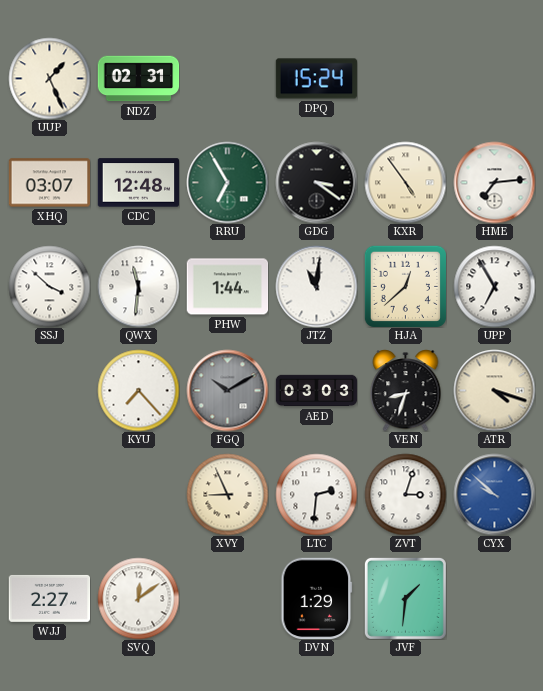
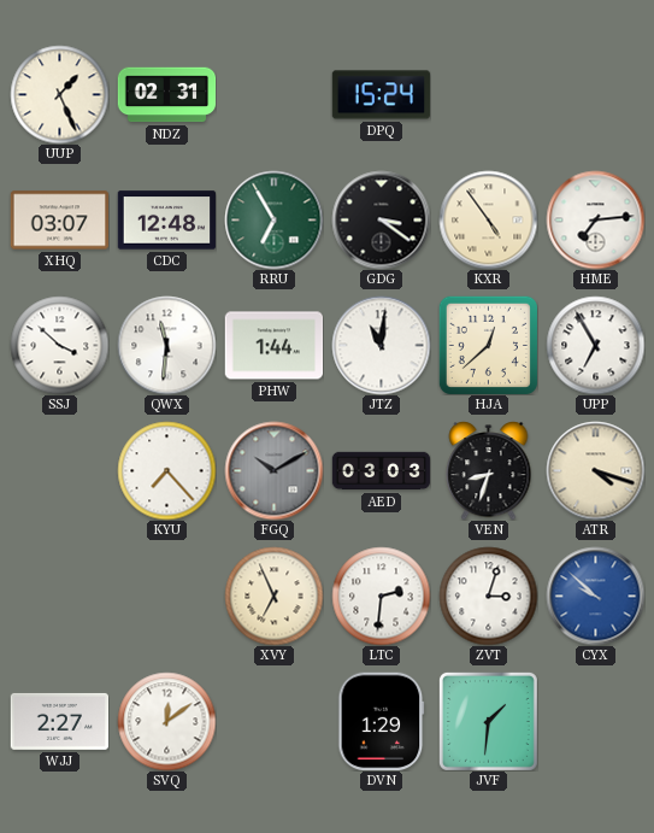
XVY: 8:56 -> 6:56
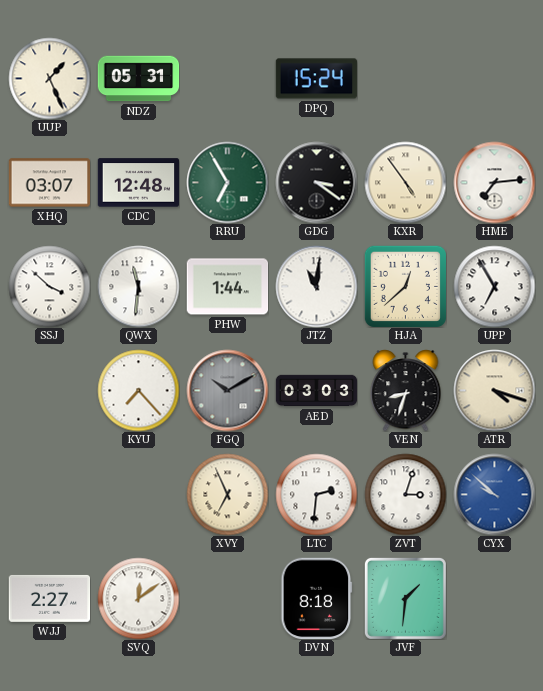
NDZ: 02:31 -> 05:31
DVN: 1:29 -> 8:18
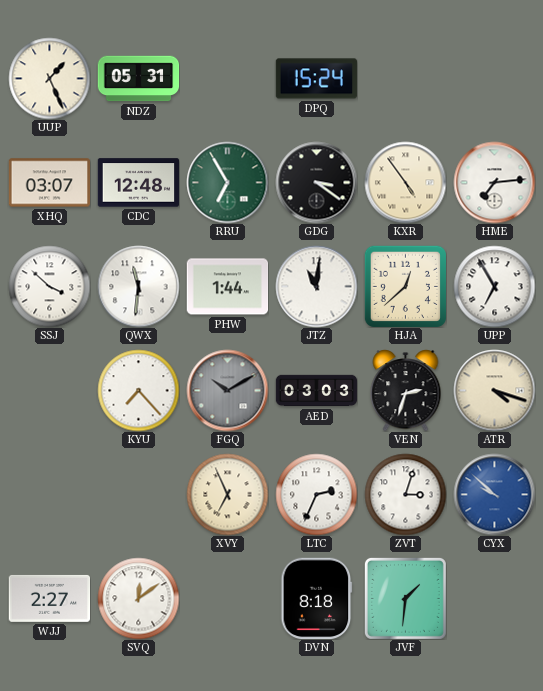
VEN: 8:33 -> 2:33
LTC: 2:31 -> 2:34
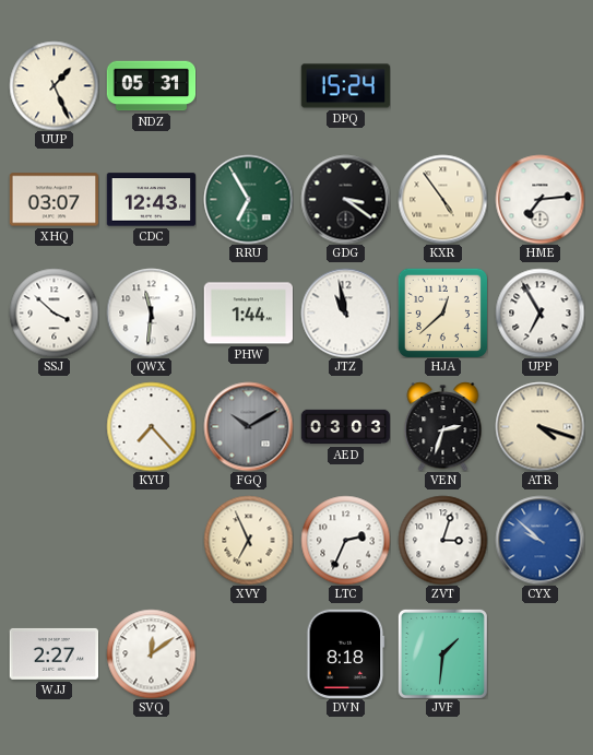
CDC: 12:48 -> 12:43
JTZ: 11:01 -> 10:58
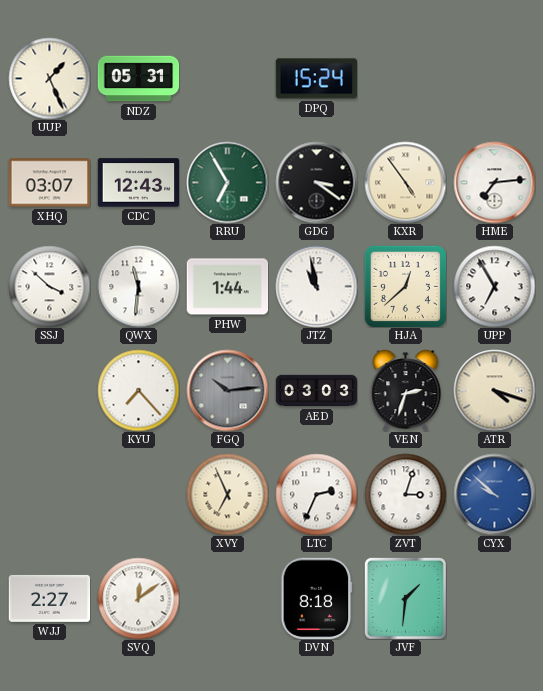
FGQ: 10:10 -> 10:14
